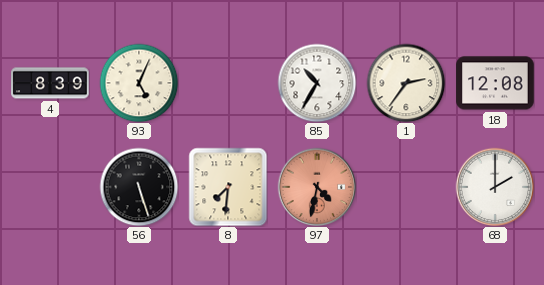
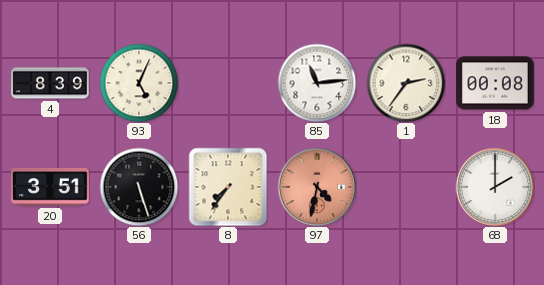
85: 10:35 -> 11:14
18: 12:08 -> 00:08
20: none -> 3:51
8: 7:31 -> 7:36
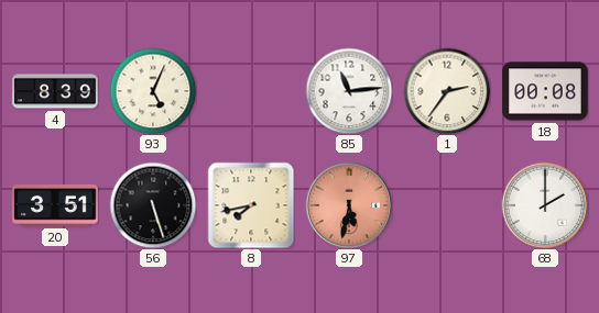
8: 7:36 -> 7:43
97: 4:32 -> 5:32
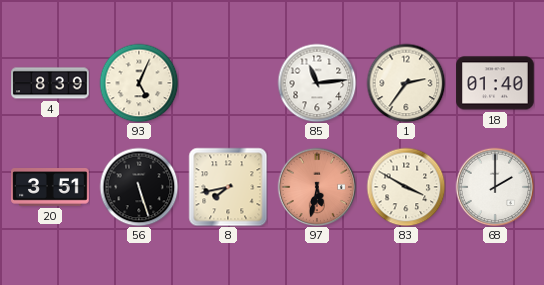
18: 00:08 -> 01:40
83: none -> 3:50
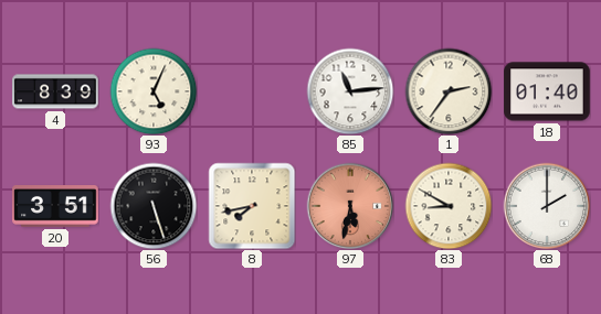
83: 3:50 -> 8:50
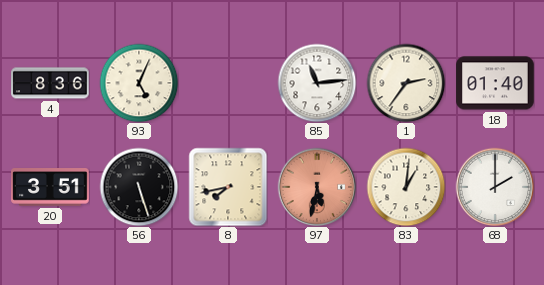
4: 8:39 -> 8:36
83: 8:50 -> 1:01
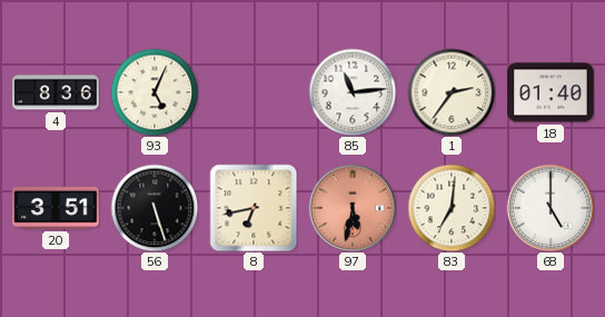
8: 7:43 -> 6:43
83: 1:01 -> 7:01
68: 2:00 -> 5:00
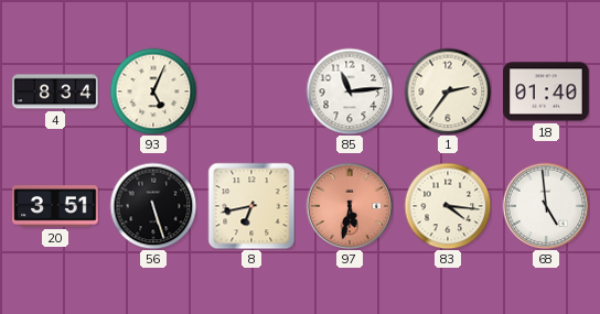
4: 8:36 -> 8:34
83: 7:01 -> 4:16
68: 5:00 -> 4:59
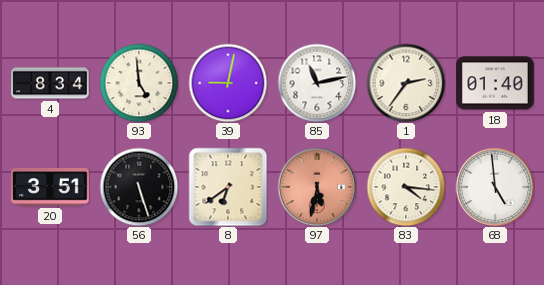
93: 5:04 -> 4:59
39: none -> 9:02
85: 11:14 -> 11:13
8: 6:43 -> 6:39
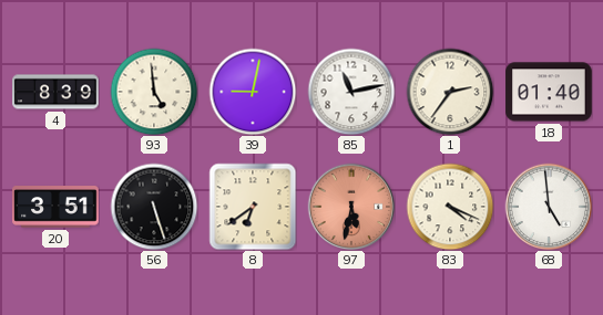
4: 8:34 -> 8:39
83: 4:16 -> 4:19
